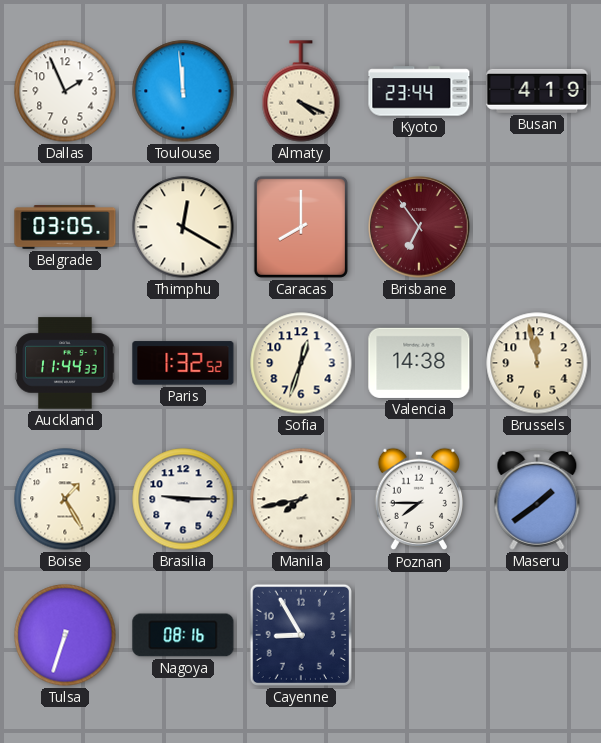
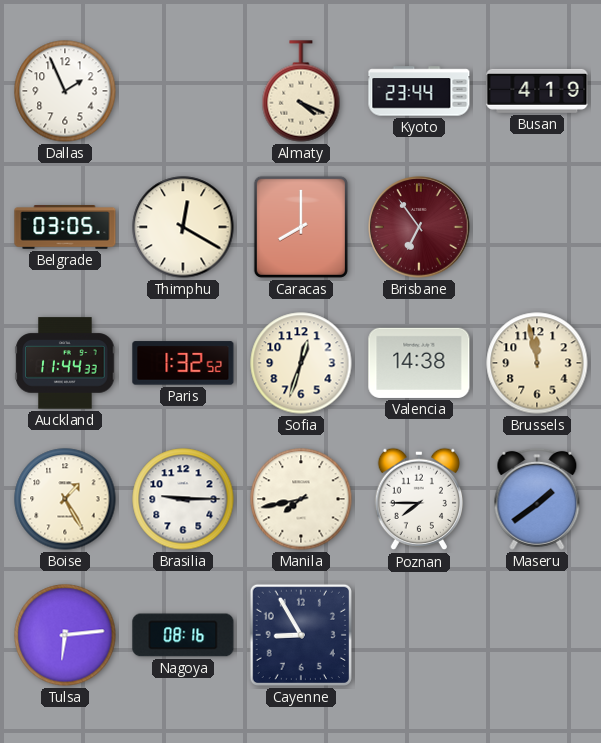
Toulouse: 11:59 -> none
Tulsa: 6:33 -> 6:14
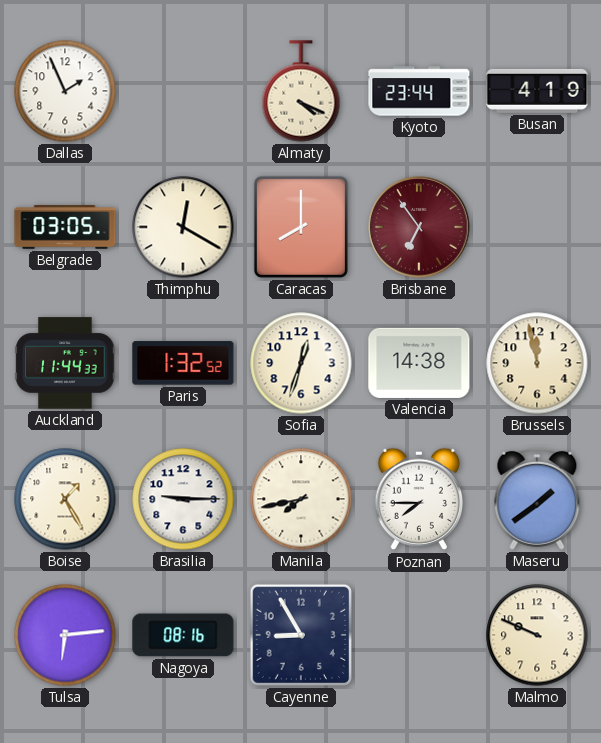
Malmo: none -> 9:49
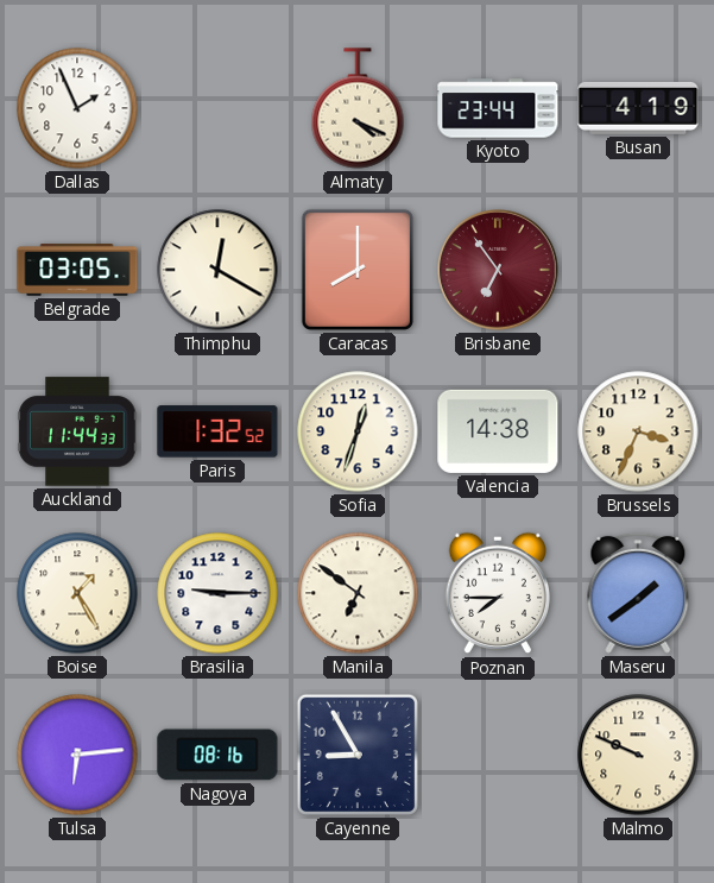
Brussels: 11:58 -> 3:34
Manila: 7:43 -> 6:51
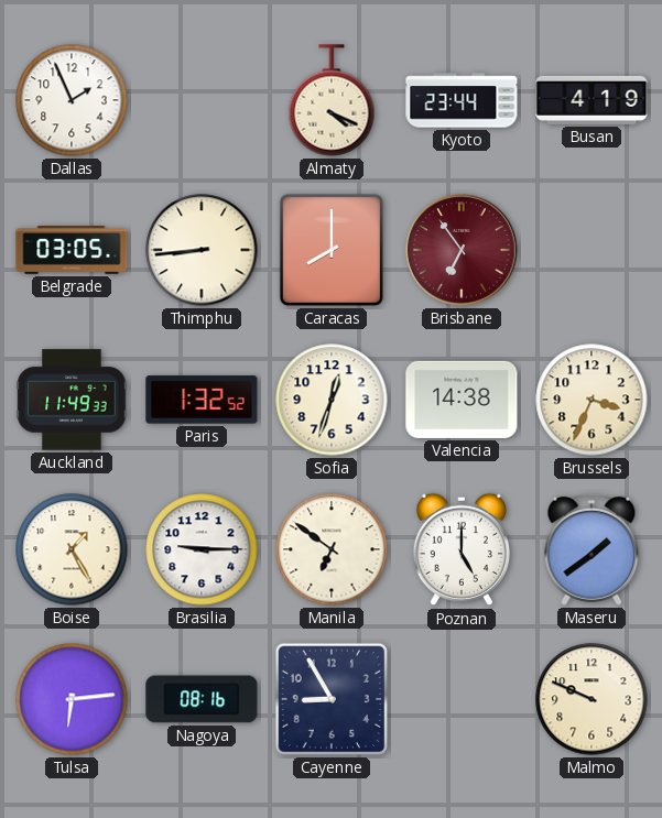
Thimphu: 12:20 -> 8:44
Auckland: 11:44 -> 11:49
Poznan: 7:45 -> 5:00
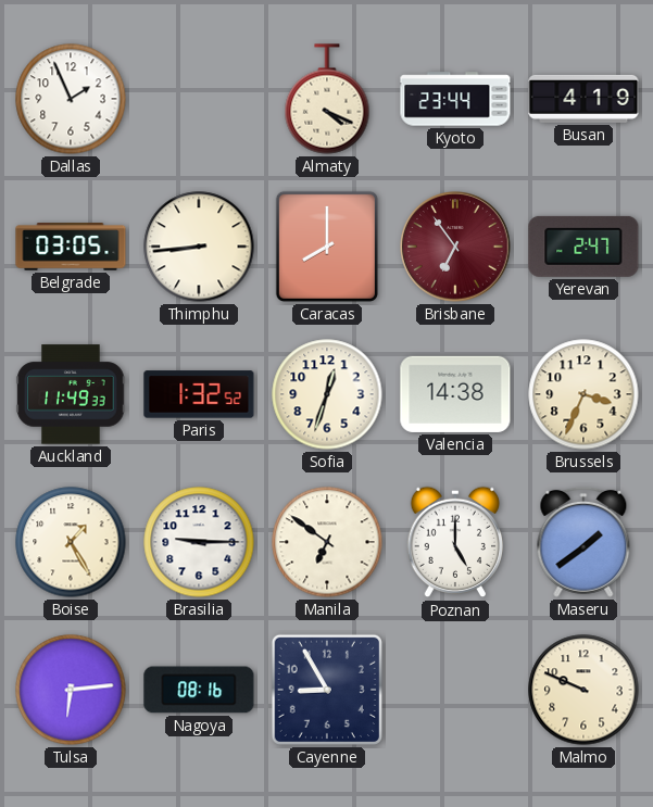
Yerevan: none -> 2:47
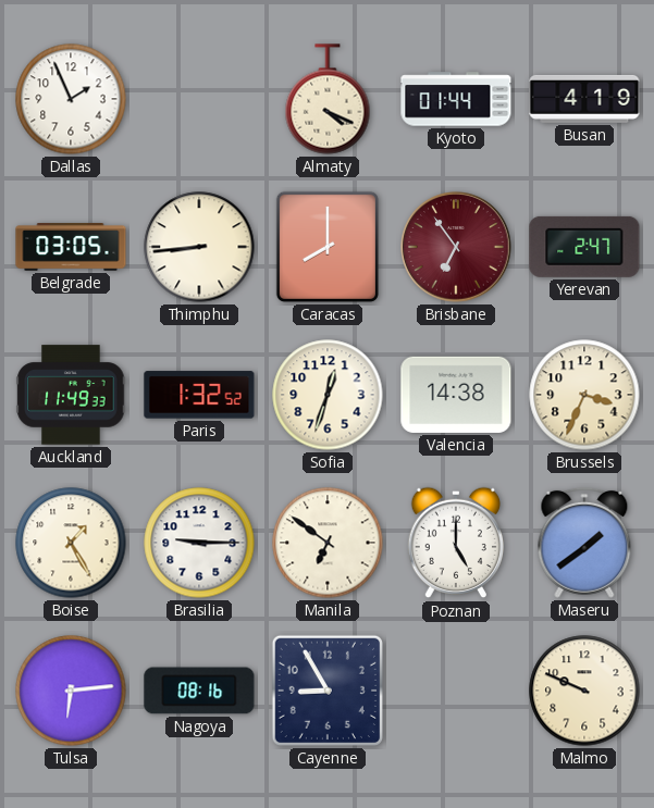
Kyoto: 23:44 -> 01:44
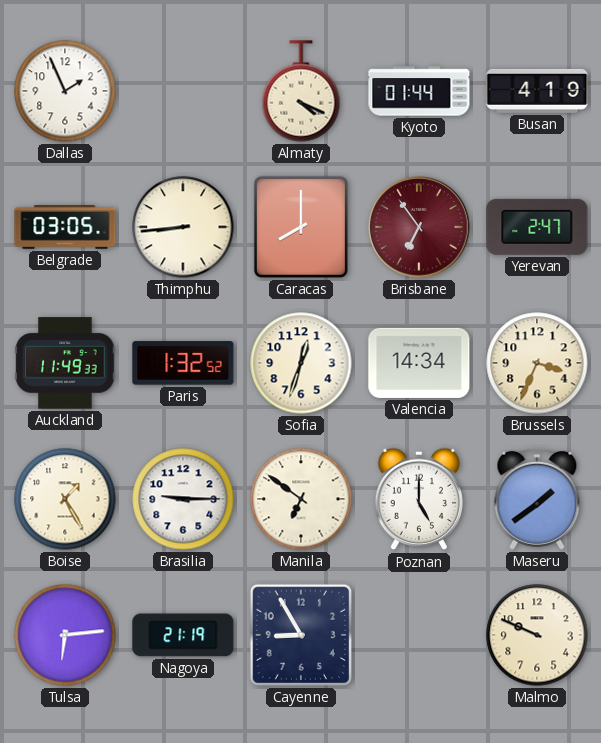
Valencia: 14:38 -> 14:34
Nagoya: 08:16 -> 21:19
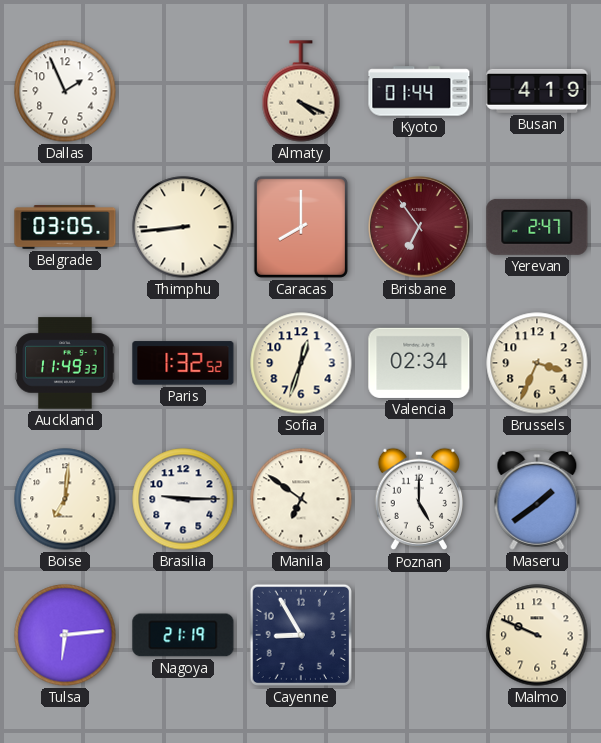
Valencia: 14:34 -> 02:34
Boise: 1:25 -> 7:01
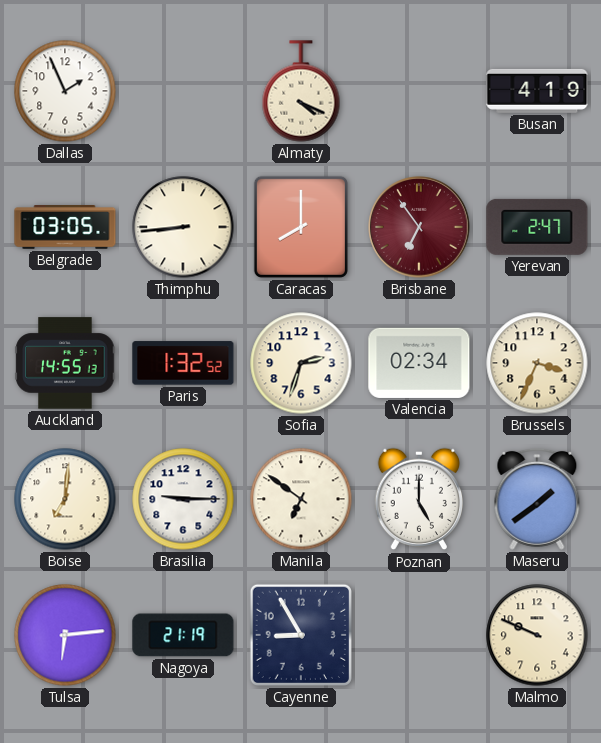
Kyoto: 01:44 -> none
Auckland: 11:49 -> 14:55
Sofia: 12:33 -> 2:33
